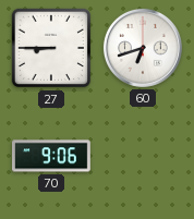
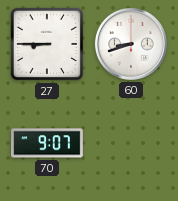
60: 6:42 -> 8:42
70: 9:06 -> 9:07
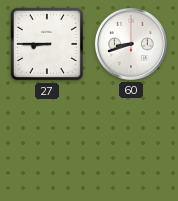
70: 9:07 -> none
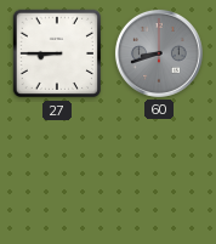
60 dial: white -> grey
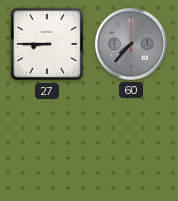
60: 8:42 -> 7:37
